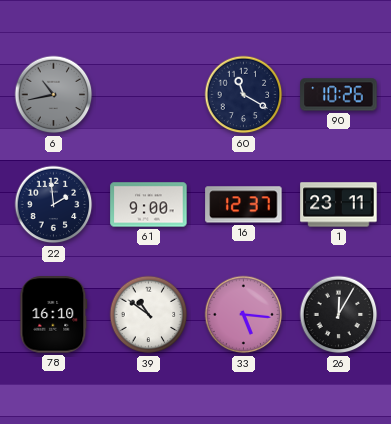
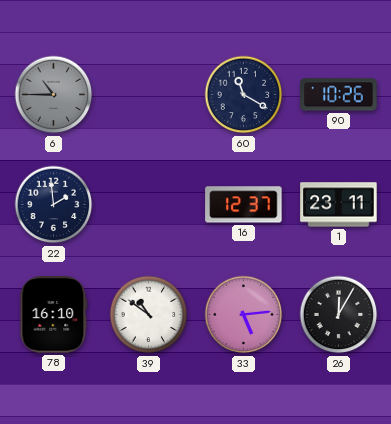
6: 10:43 -> 10:45
61: 9:00 -> none
33: 5:16 -> 5:14
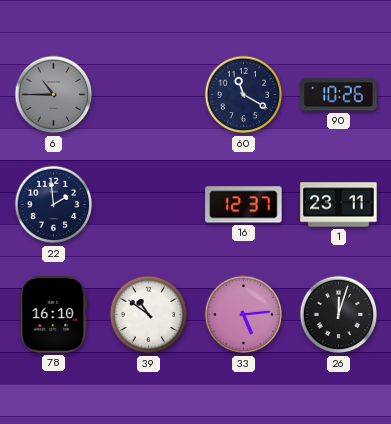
26: 12:05 -> 12:03
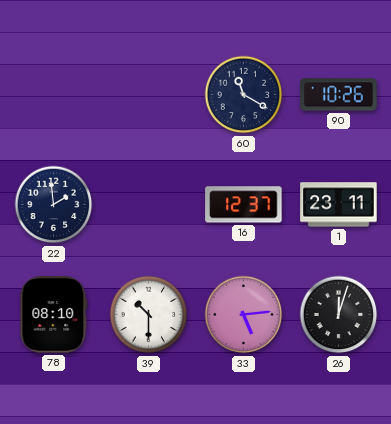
6: 10:45 -> none
78: 16:10 -> 08:10
39: 10:51 -> 10:30
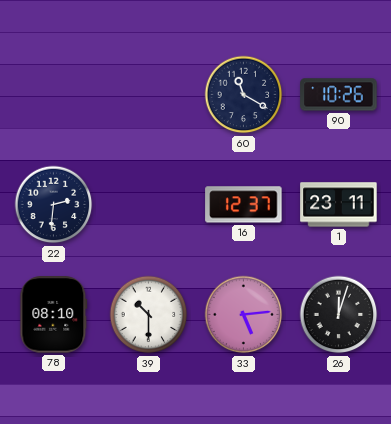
22: 1:59 -> 2:31
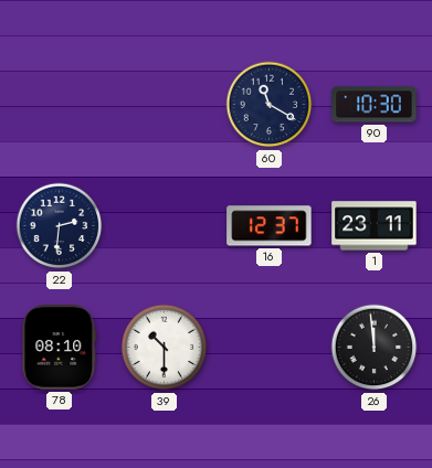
90: 10:26 -> 10:30
33: 5:14 -> none
26: 12:03 -> 11:59
